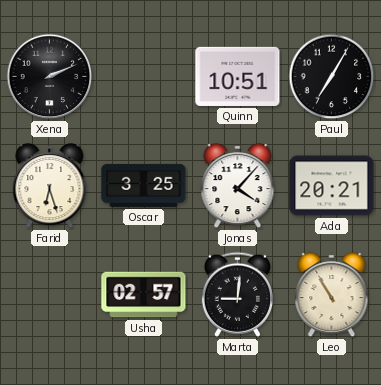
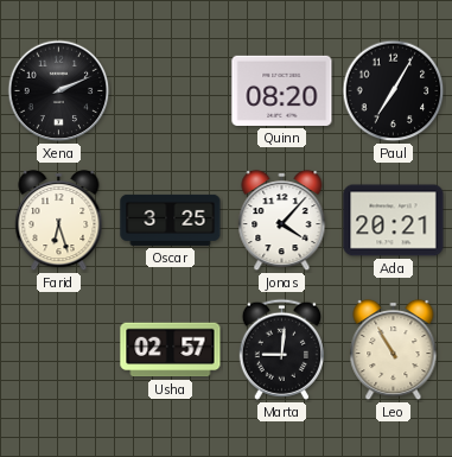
Quinn: 10:51 -> 08:20
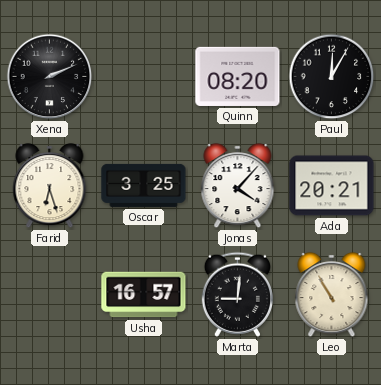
Paul: 7:05 -> 12:05
Usha: 02:57 -> 16:57
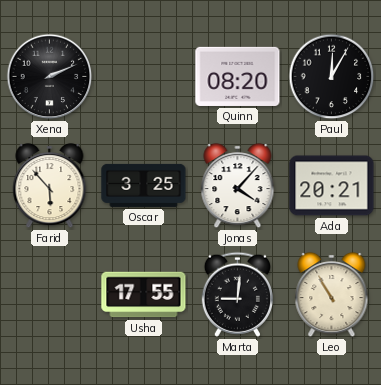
Farid: 6:27 -> 5:53
Usha: 16:57 -> 17:55
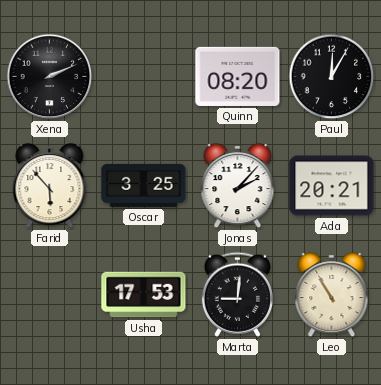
Jonas: 4:07 -> 2:07
Usha: 17:55 -> 17:53
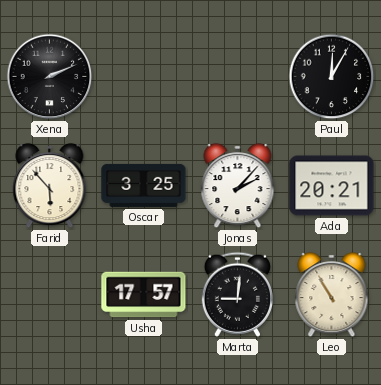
Quinn: 08:20 -> none
Usha: 17:53 -> 17:57
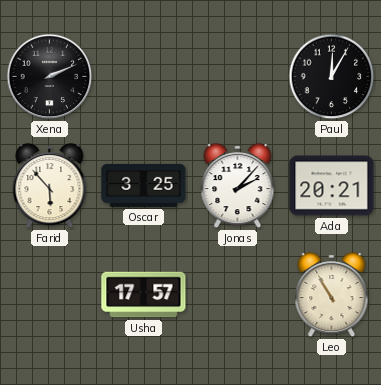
Marta: 9:01 -> none
